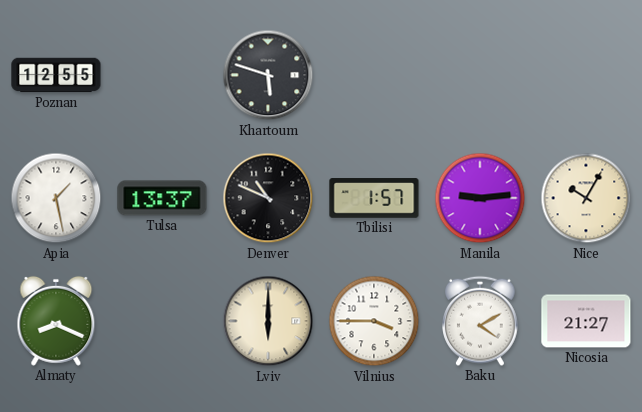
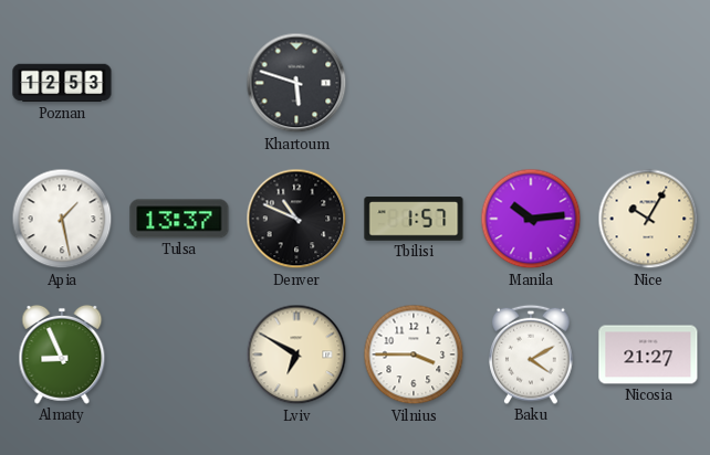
Poznan: 12:55 -> 12:53
Manila: 9:14 -> 10:14
Almaty: 8:19 -> 8:56
Lviv: 6:00 -> 6:50
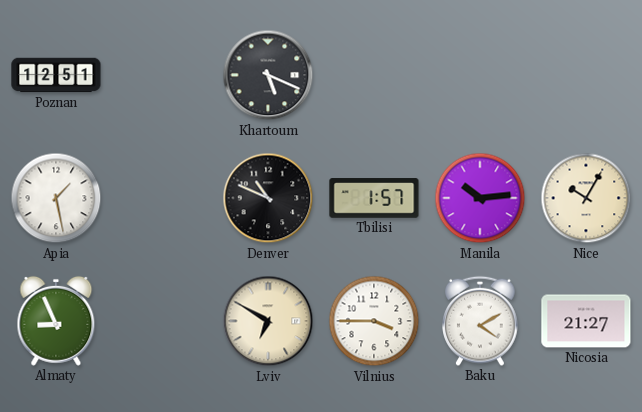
Poznan: 12:53 -> 12:51
Khartoum: 5:48 -> 5:19
Tulsa: 13:37 -> none
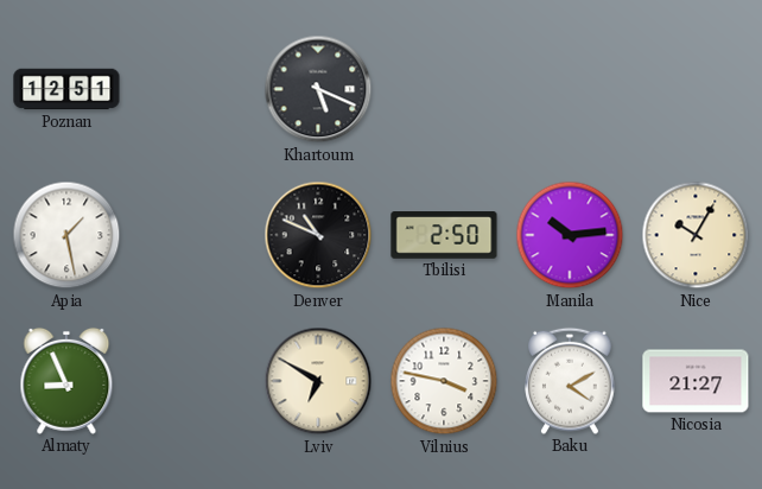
Tbilisi: 1:57 -> 2:50
Vilnius: 3:45 -> 3:47
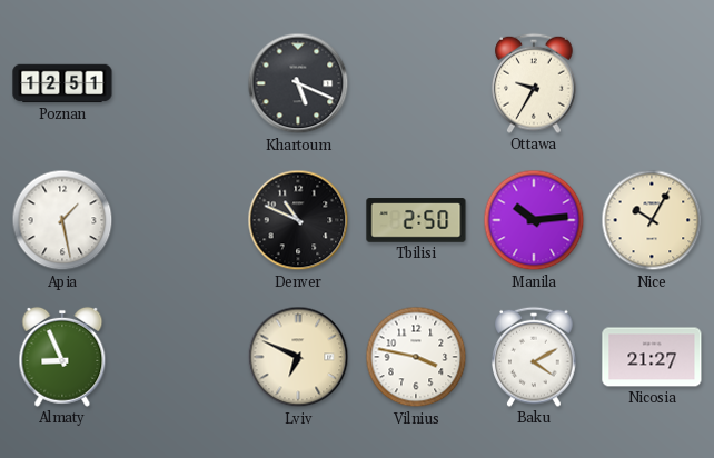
Ottawa: none -> 9:35
Lviv: 6:50 -> 6:49
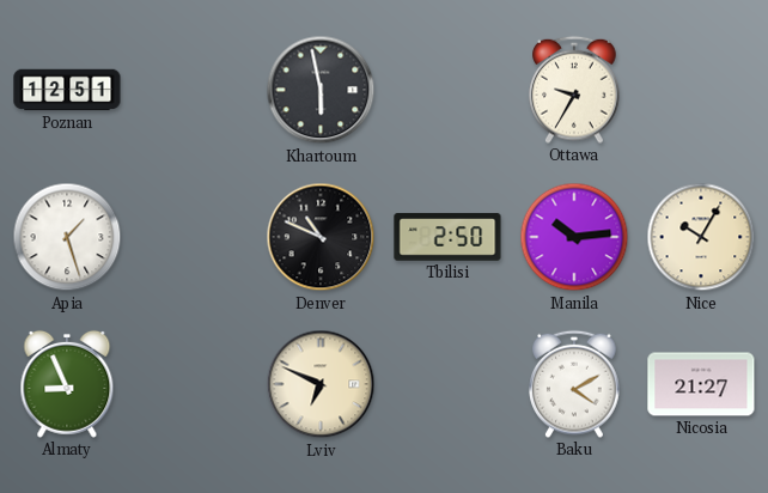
Khartoum: 5:19 -> 5:58
Apia: 1:28 -> 1:27
Vilnius: 3:47 -> none
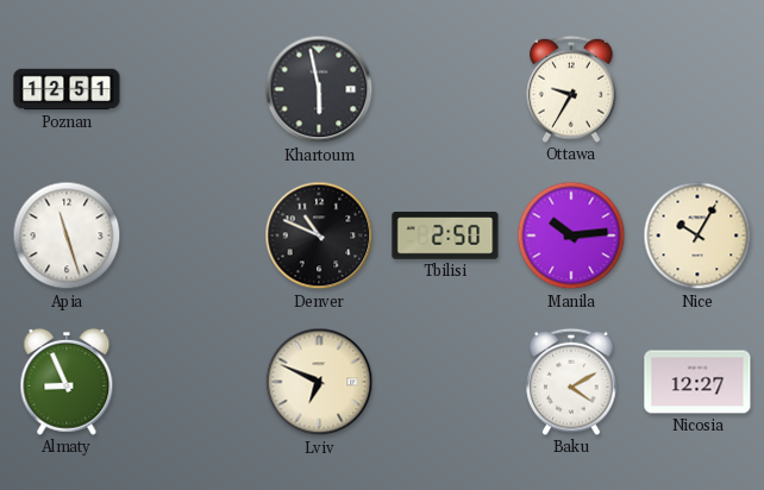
Apia: 1:27 -> 11:27
Nicosia: 21:27 -> 12:27
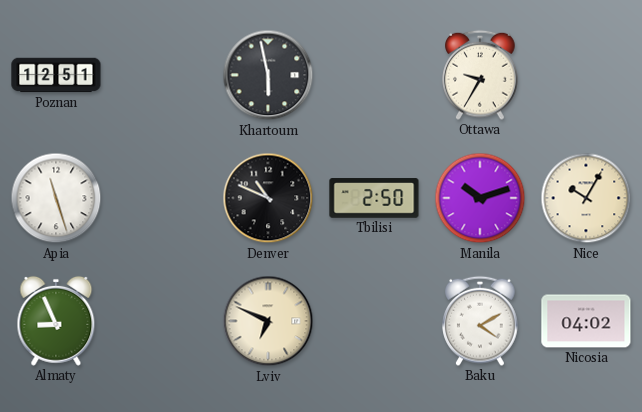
Manila: 10:14 -> 10:12
Nicosia: 12:27 -> 04:02
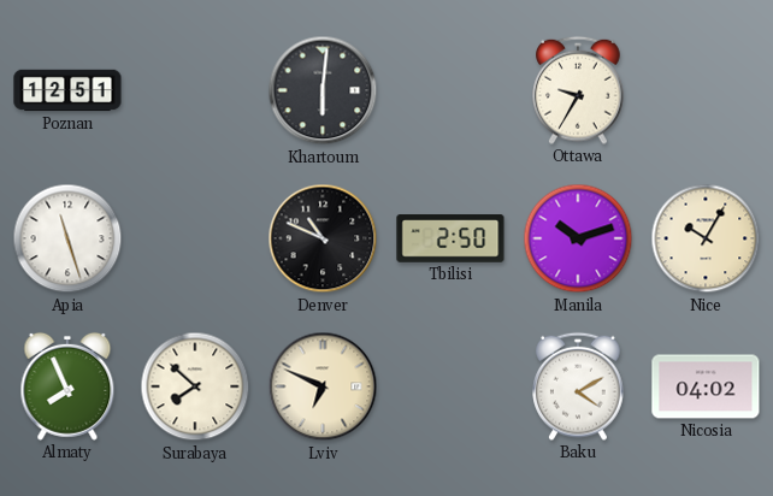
Khartoum: 5:58 -> 6:01
Almaty: 8:56 -> 7:56
Surabaya: none -> 7:52
